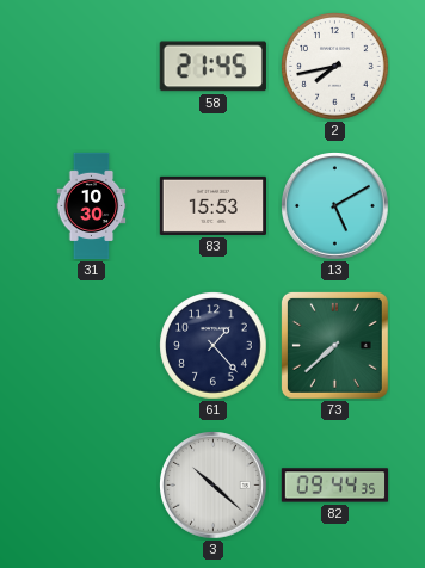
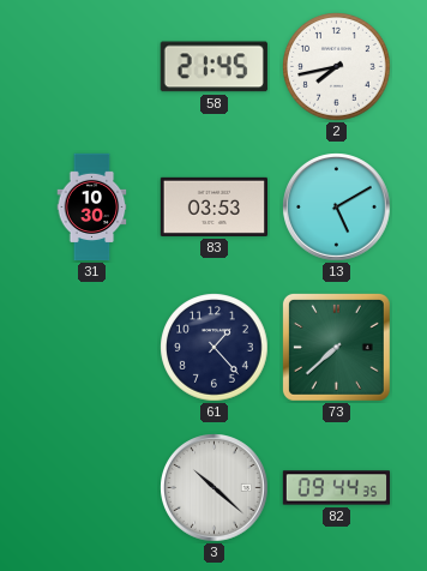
83: 15:53 -> 03:53
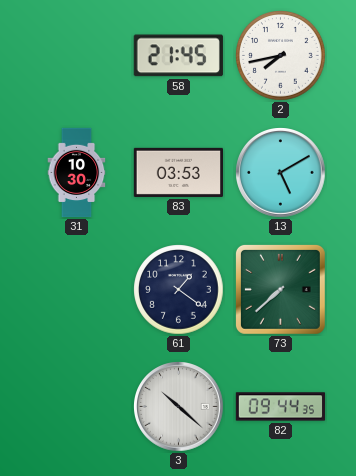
61: 1:23 -> 1:21
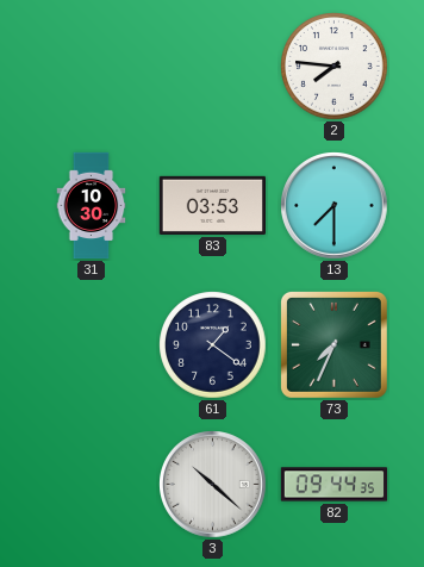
58: 21:45 -> none
2: 7:43 -> 7:46
13: 5:10 -> 7:30
73: 7:38 -> 7:34
